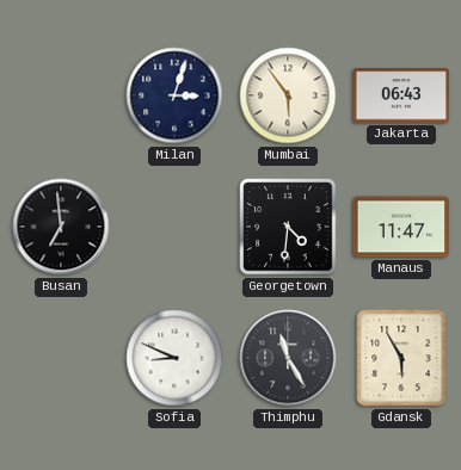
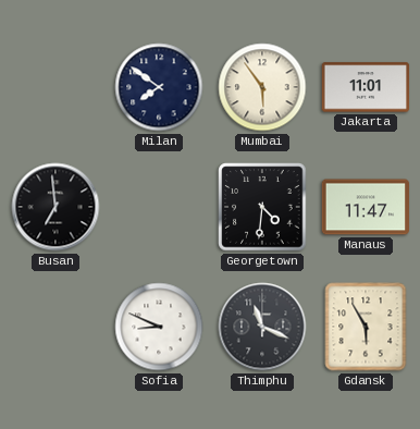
Milan: 3:03 -> 7:51
Jakarta: 06:43 -> 11:01
Thimphu: 11:25 -> 11:19
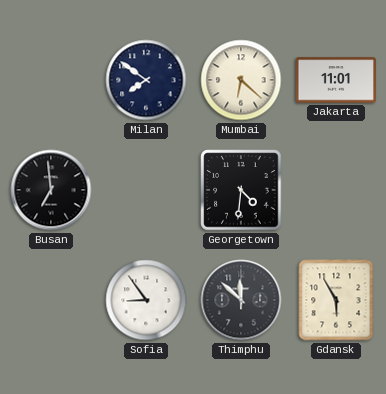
Mumbai: 5:54 -> 6:22
Manaus: 11:47 -> none
Sofia: 8:49 -> 8:54
Thimphu: 11:19 -> 11:52
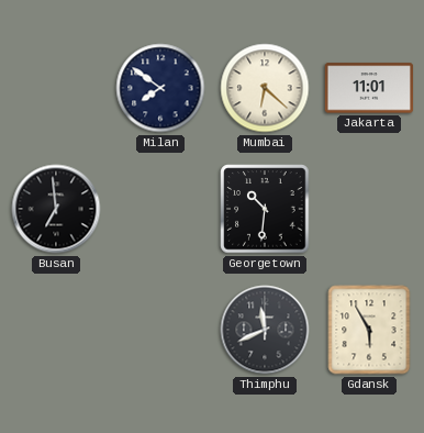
Georgetown: 4:31 -> 10:31
Sofia: 8:54 -> none
Thimphu: 11:52 -> 11:41
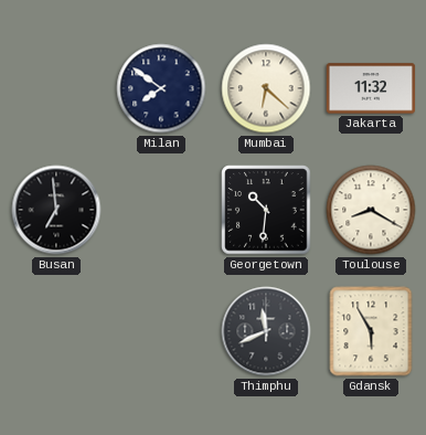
Jakarta: 11:01 -> 11:32
Toulouse: none -> 8:20
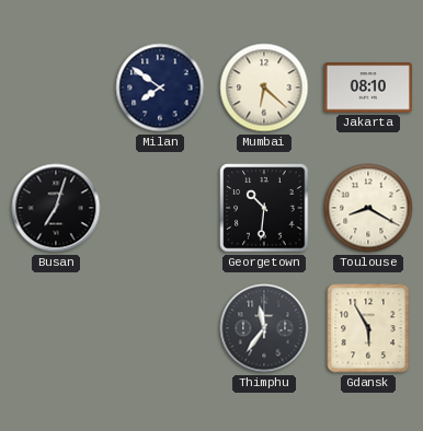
Jakarta: 11:32 -> 08:10
Busan: 6:59 -> 7:03
Thimphu: 11:41 -> 11:36
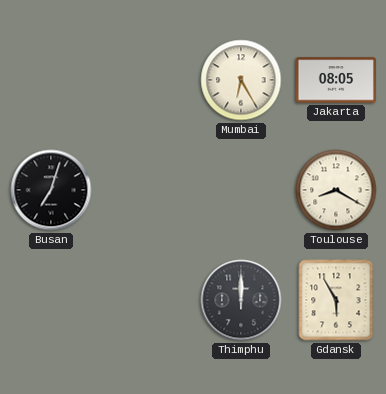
Milan: 7:51 -> none
Mumbai: 6:22 -> 6:25
Jakarta: 08:10 -> 08:05
Georgetown: 10:31 -> none
Thimphu: 11:36 -> 12:00
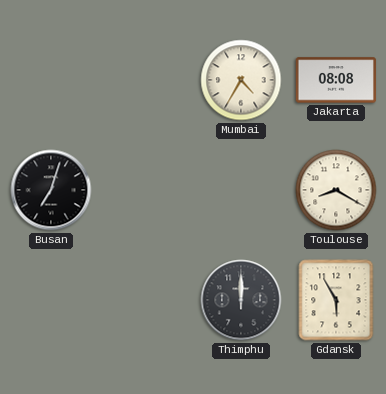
Mumbai: 6:25 -> 4:35
Jakarta: 08:05 -> 08:08
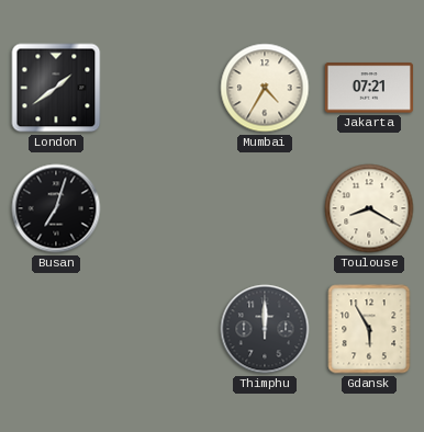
London: none -> 1:39
Jakarta: 08:08 -> 07:21
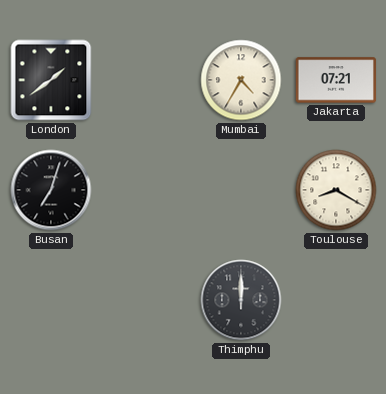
Gdansk: 5:55 -> none
